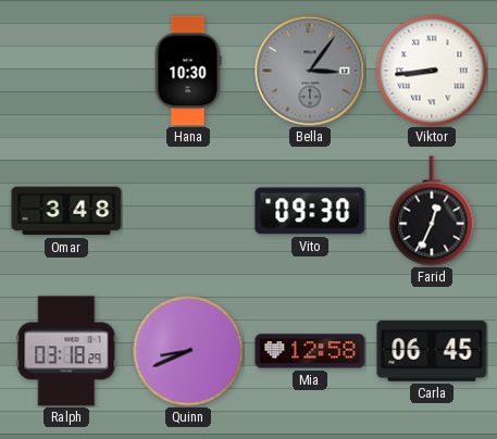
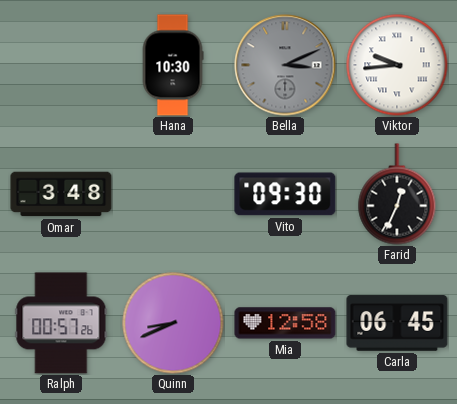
Bella: 3:06 -> 3:11
Viktor: 8:44 -> 9:44
Ralph: 03:18 -> 00:57
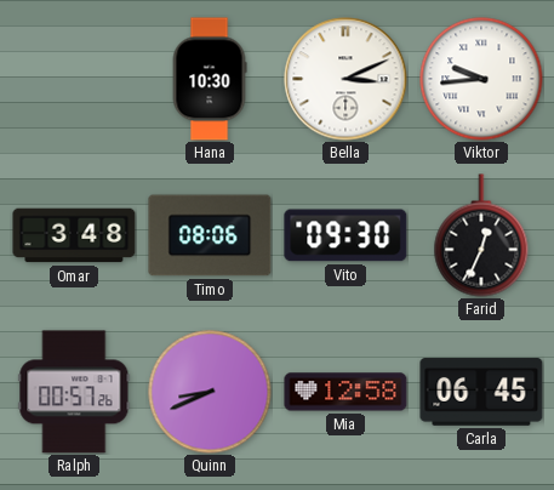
Bella dial: grey -> white
Timo: none -> 08:06
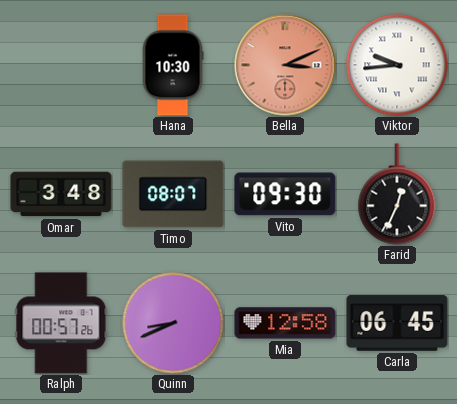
Bella dial: white -> salmon
Timo: 08:06 -> 08:07
